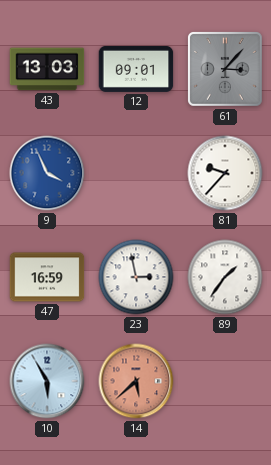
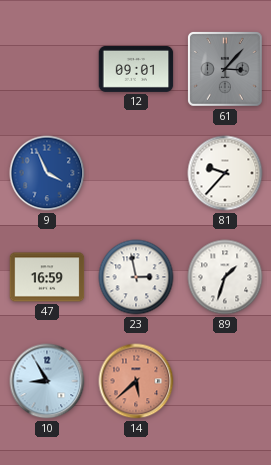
43: 13:03 -> none
89: 1:36 -> 1:33
10: 5:55 -> 8:55
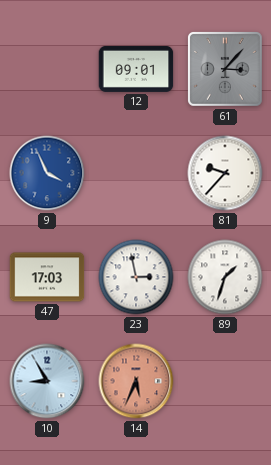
47: 16:59 -> 17:03
14: 5:38 -> 5:34
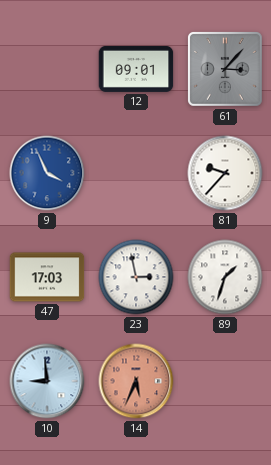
10: 8:55 -> 8:59
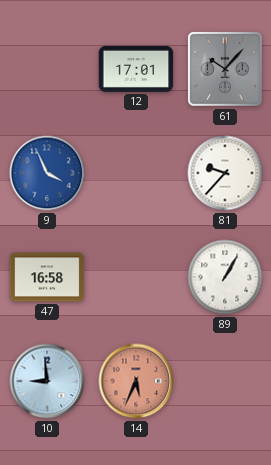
12: 09:01 -> 17:01
61: 3:07 -> 10:07
47: 17:03 -> 16:58
23: 2:58 -> none
89: 1:33 -> 1:05
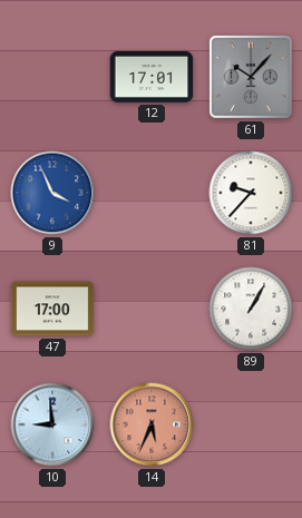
47: 16:58 -> 17:00
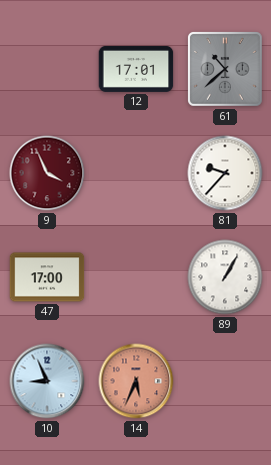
61: 10:07 -> 10:38
9 dial: blue -> burgundy
10: 8:59 -> 8:56
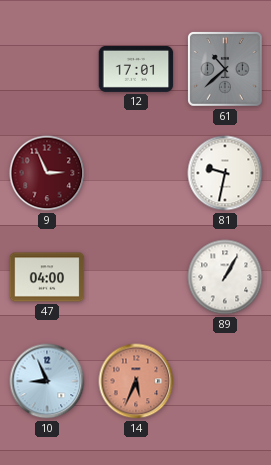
9: 3:56 -> 2:56
81: 9:37 -> 9:32
47: 17:00 -> 04:00
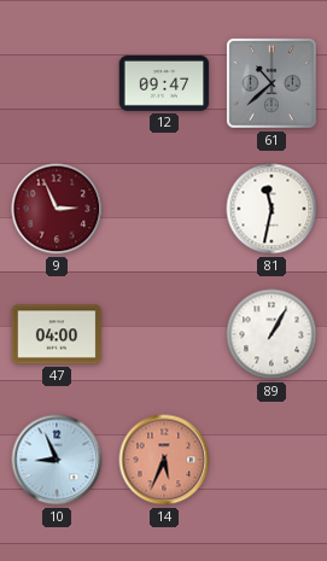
12: 17:01 -> 09:47
81: 9:32 -> 11:32
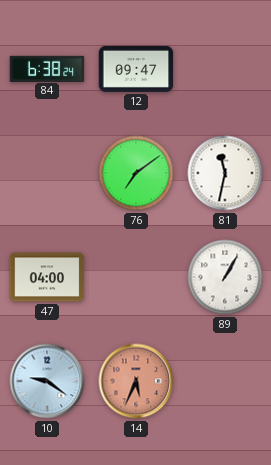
84: none -> 6:38
61: 10:38 -> none
9: 2:56 -> none
76: none -> 7:09
10: 8:56 -> 9:21
